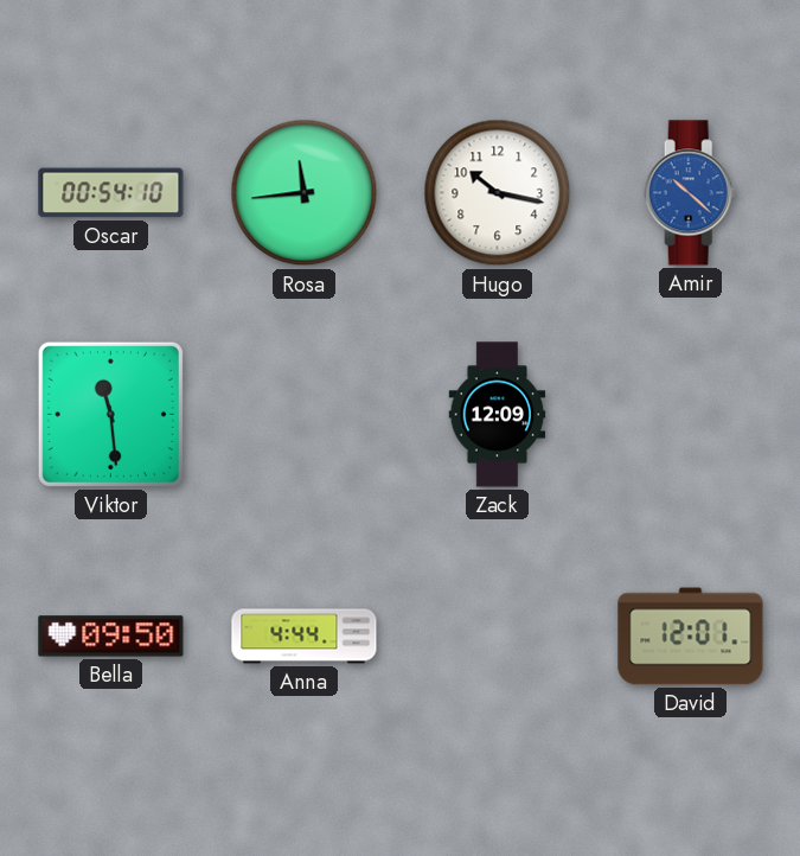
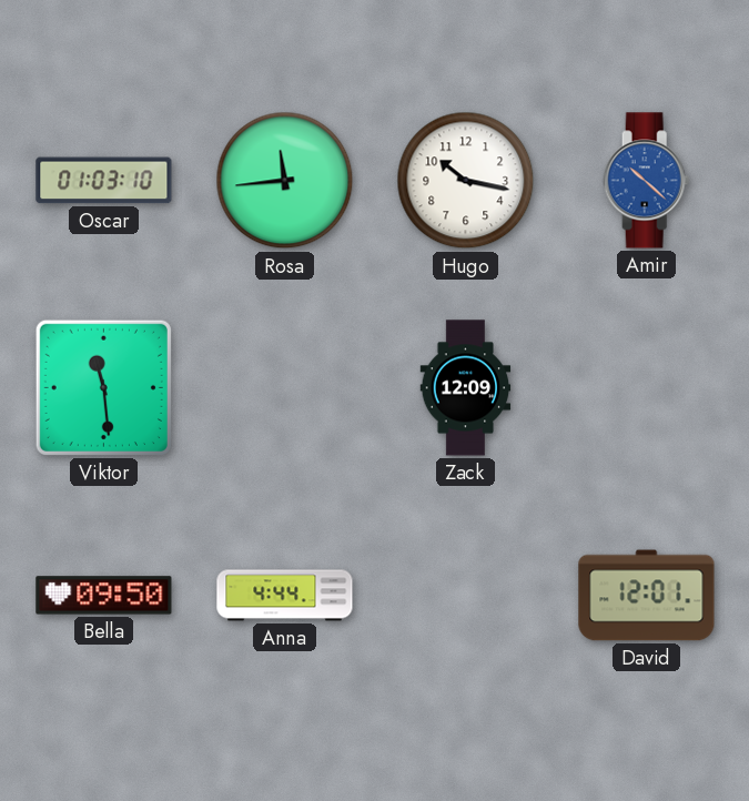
Oscar: 00:54 -> 01:03
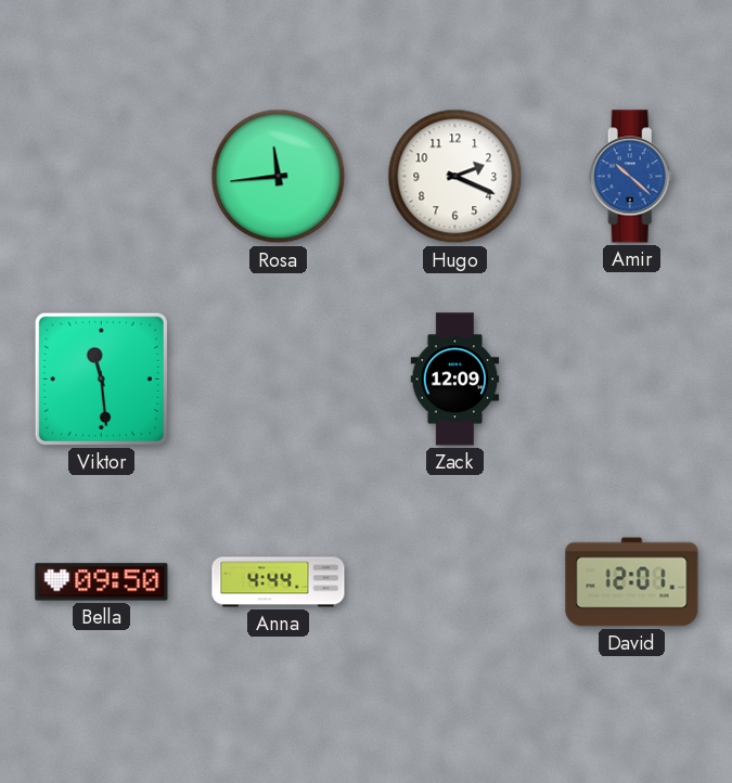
Oscar: 01:03 -> none
Hugo: 10:17 -> 2:19
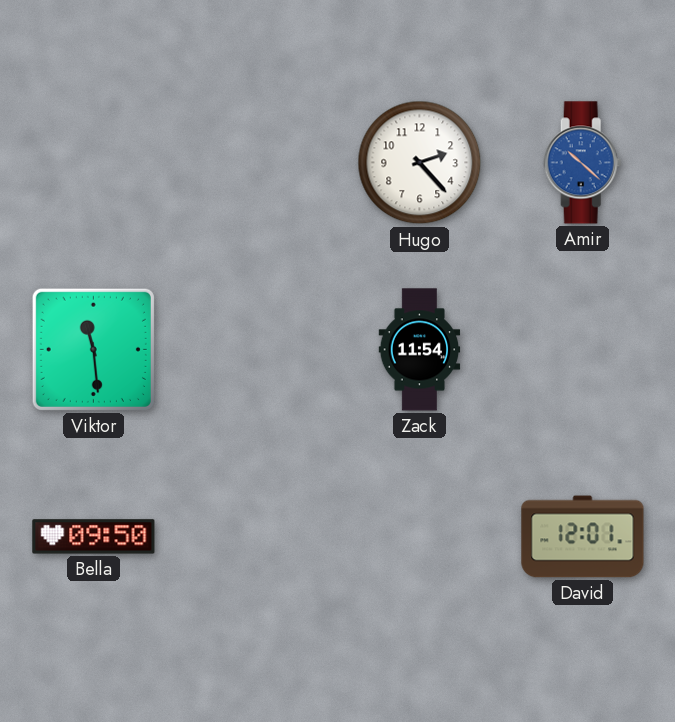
Rosa: 11:44 -> none
Hugo: 2:19 -> 2:23
Zack: 12:09 -> 11:54
Anna: 4:44 -> none
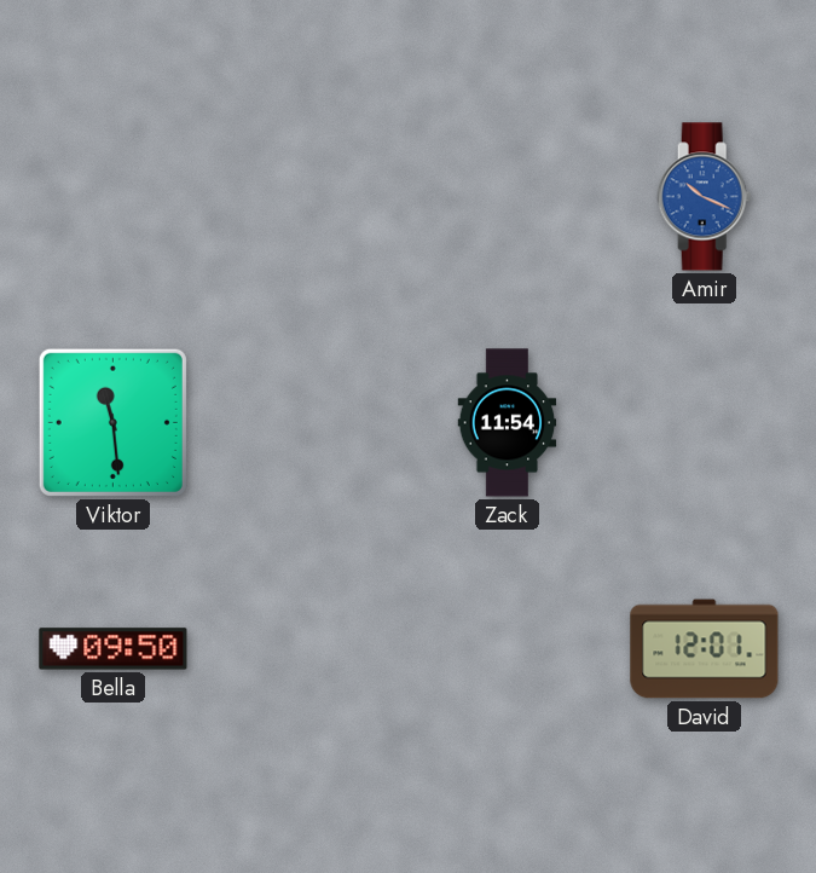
Hugo: 2:23 -> none
Amir: 10:22 -> 10:19
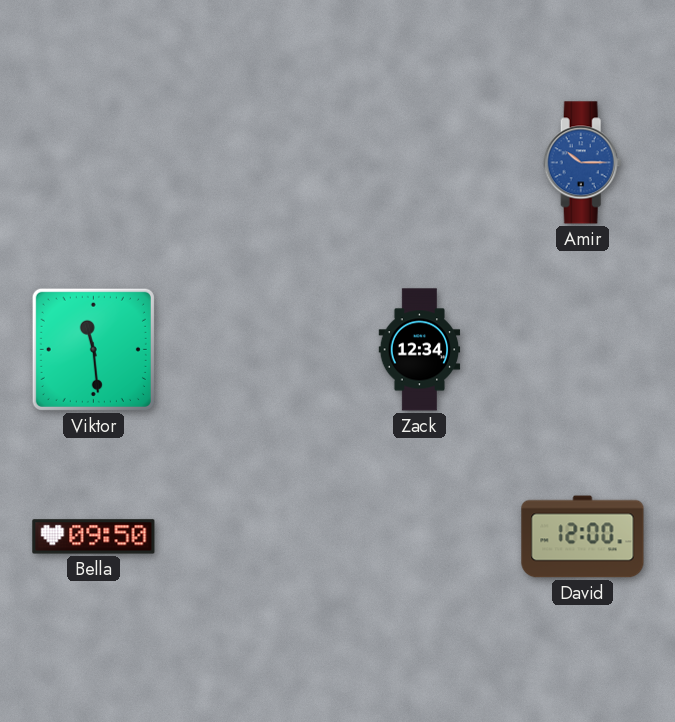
Amir: 10:19 -> 10:15
Zack: 11:54 -> 12:34
David: 12:01 -> 12:00
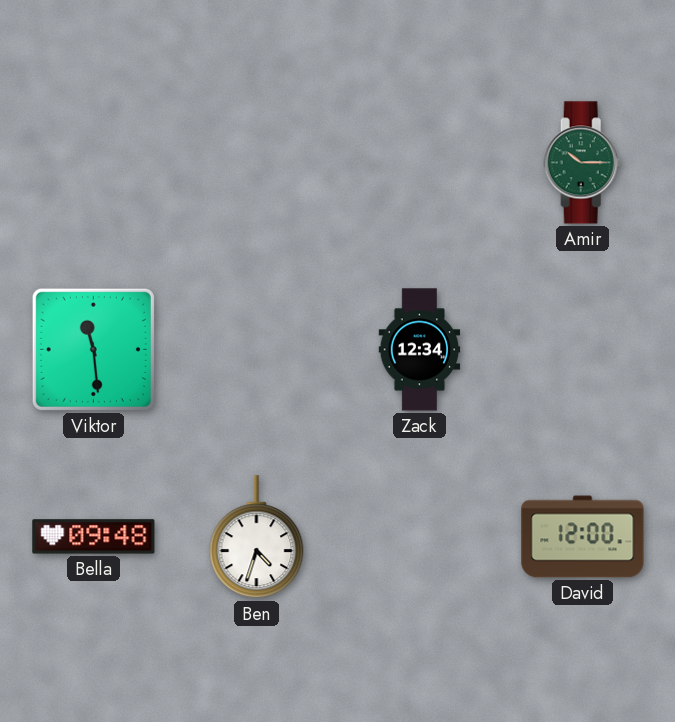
Amir dial: blue -> green
Bella: 09:50 -> 09:48
Ben: none -> 4:33
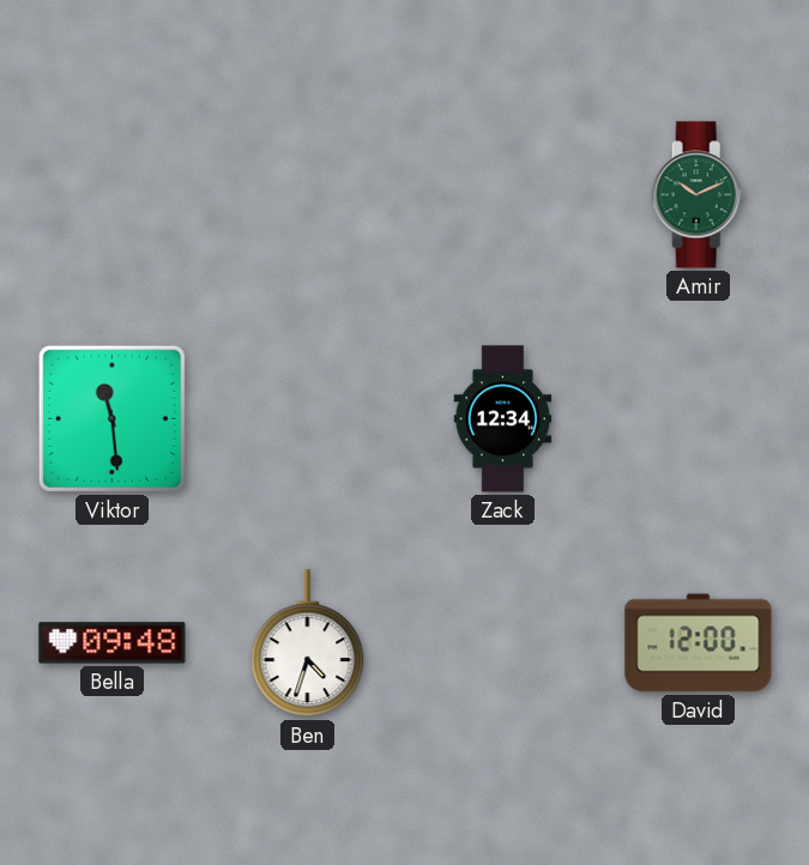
Amir: 10:15 -> 10:11
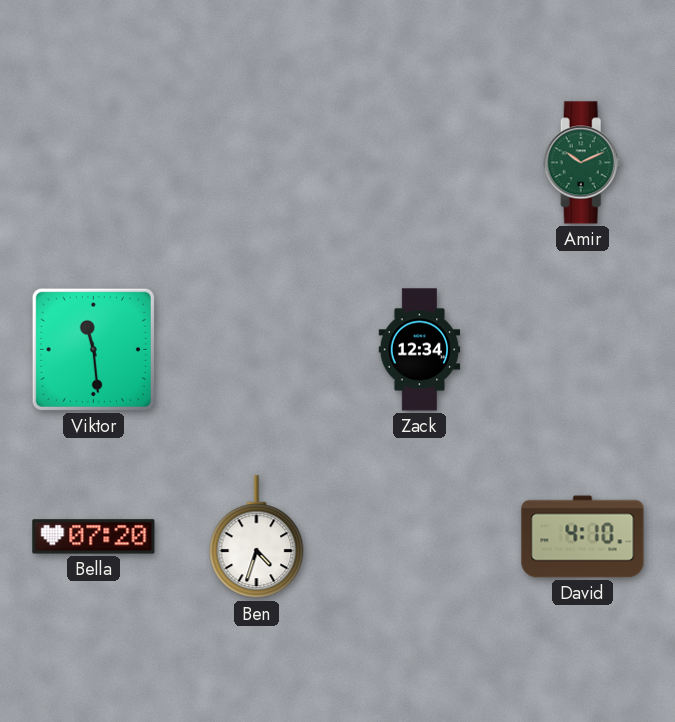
Bella: 09:48 -> 07:20
David: 12:00 -> 4:10
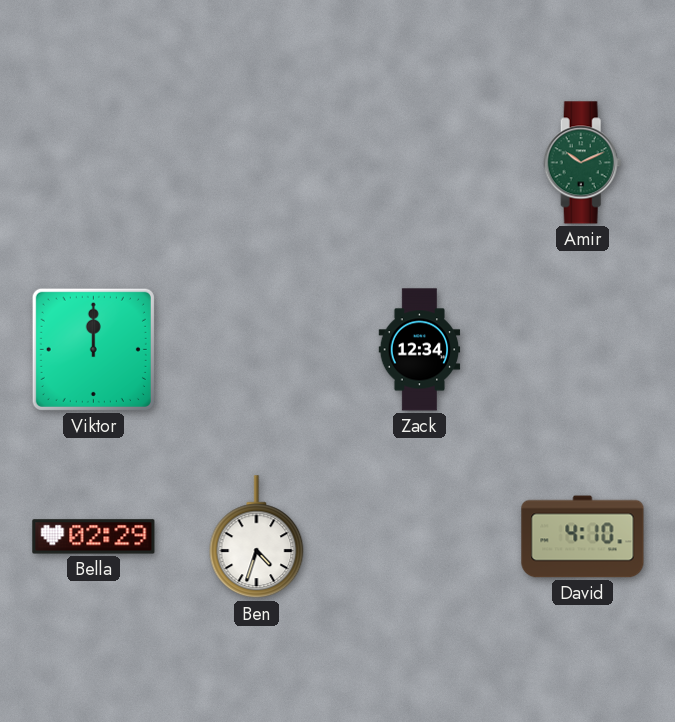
Viktor: 11:29 -> 12:00
Bella: 07:20 -> 02:29
